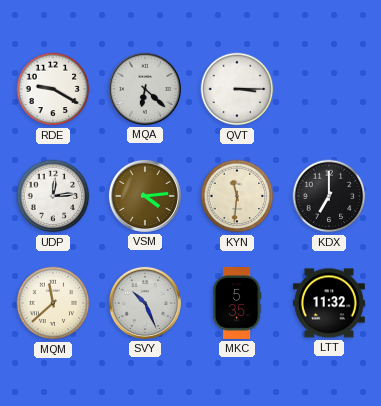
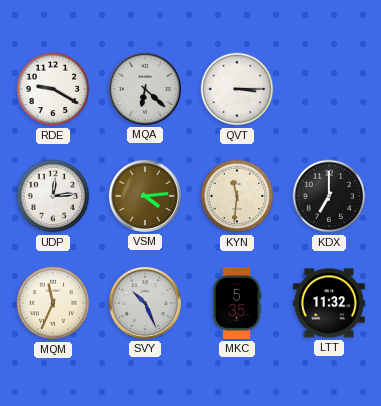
MQM: 11:38 -> 11:34
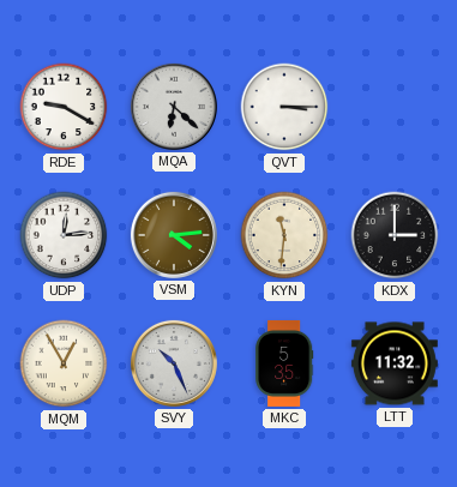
KDX: 7:00 -> 3:00
MQM: 11:34 -> 12:55
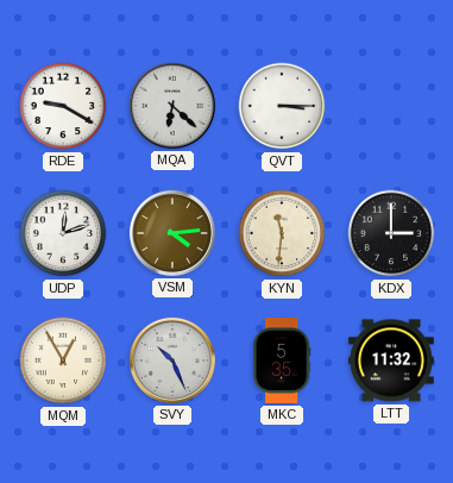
UDP: 12:14 -> 12:12
